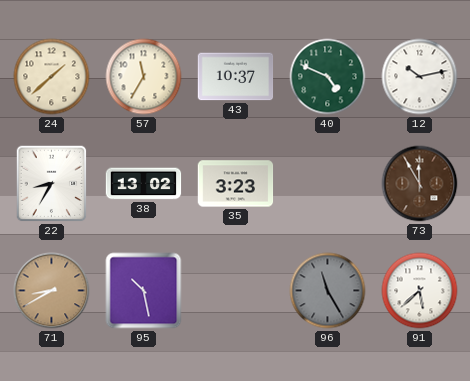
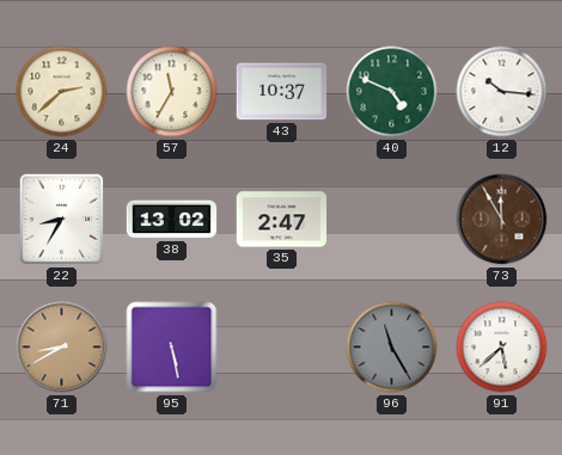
24: 1:38 -> 2:38
12: 10:13 -> 10:16
35: 3:23 -> 2:47
95: 10:28 -> 5:28
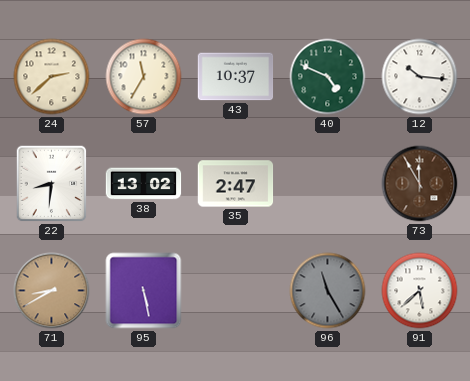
22: 8:35 -> 8:31
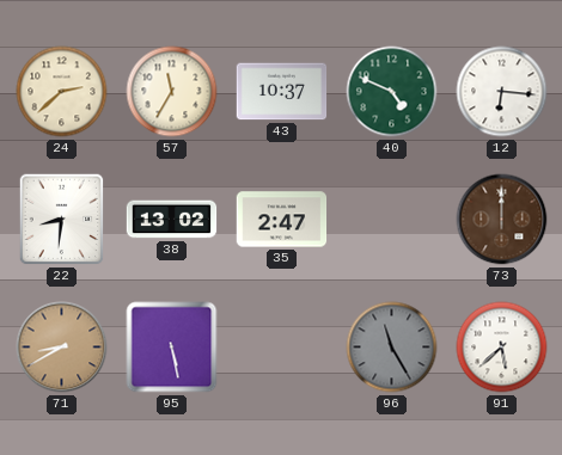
12: 10:16 -> 6:16
73: 11:55 -> 12:00
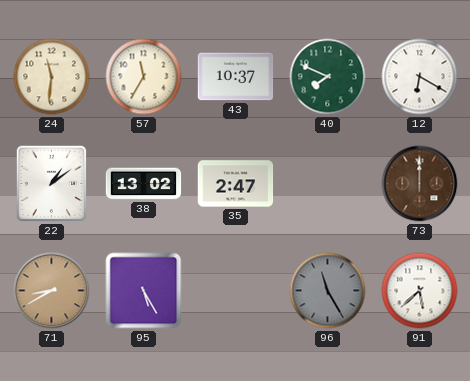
24: 2:38 -> 11:31
40: 4:49 -> 7:49
12: 6:16 -> 6:20
22: 8:31 -> 1:09
95: 5:28 -> 5:25
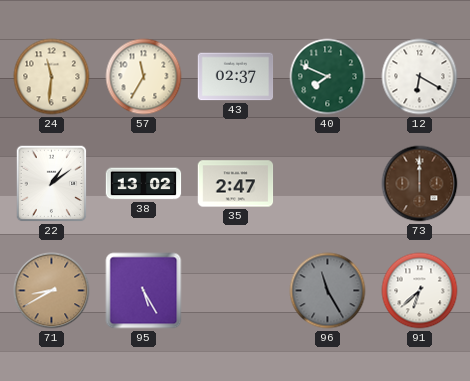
43: 10:37 -> 02:37
91: 5:38 -> 6:38
